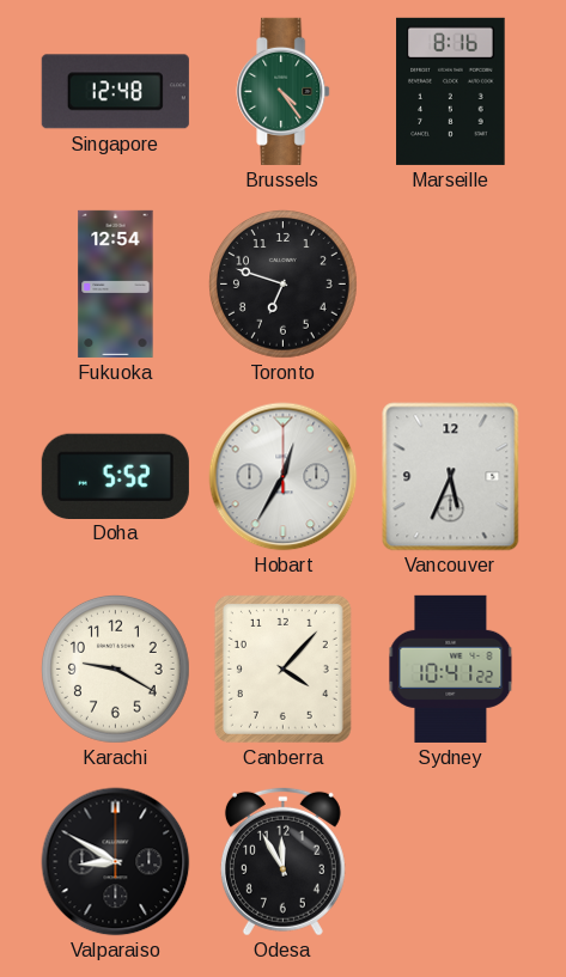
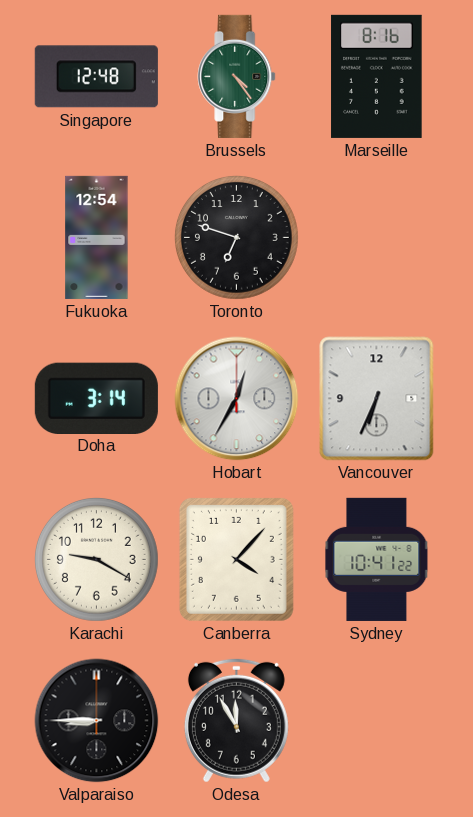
Doha: 5:52 -> 3:14
Vancouver: 5:34 -> 6:34
Valparaiso: 8:50 -> 8:45
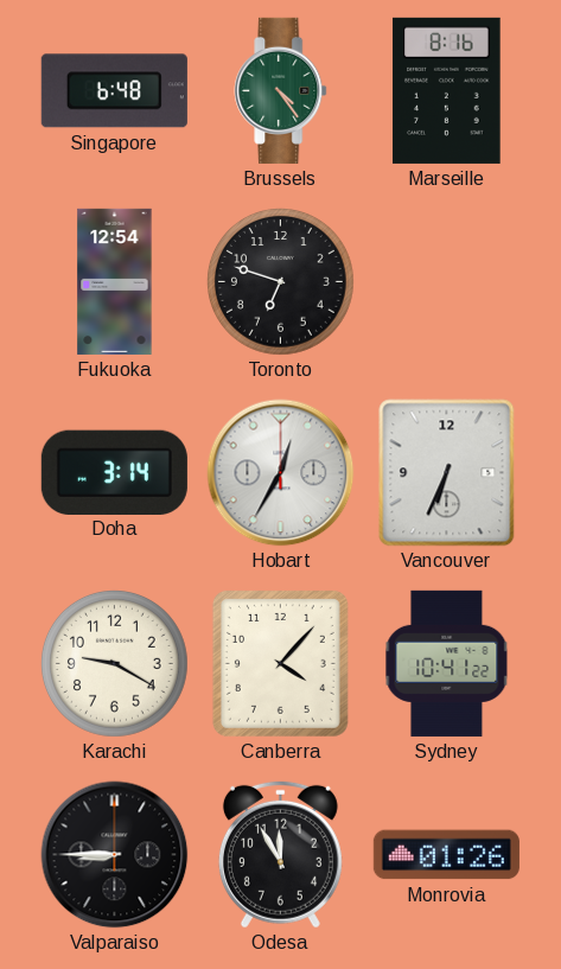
Singapore: 12:48 -> 6:48
Monrovia: none -> 01:26
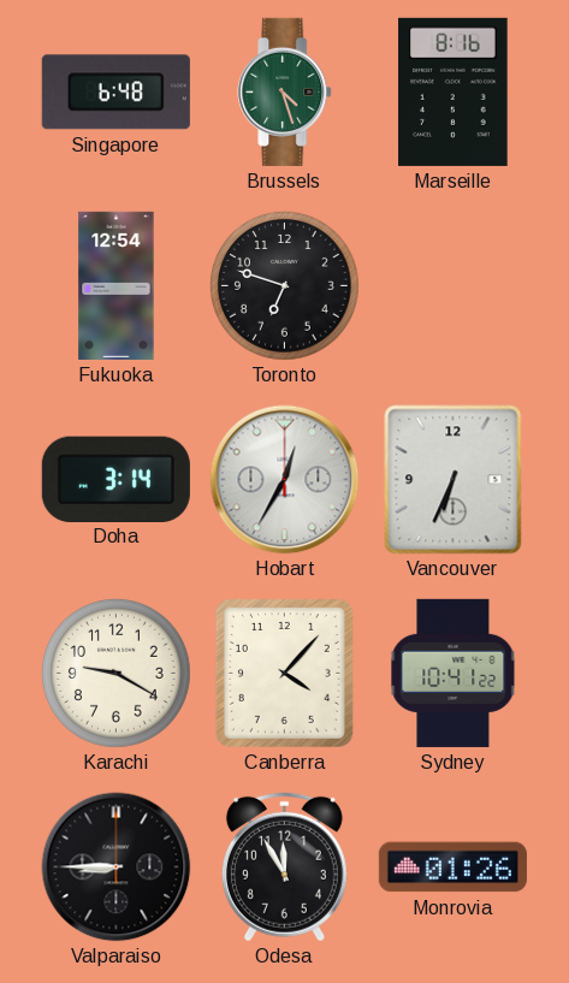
Brussels: 4:24 -> 4:27
